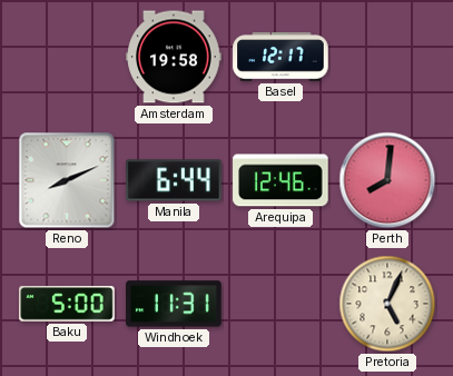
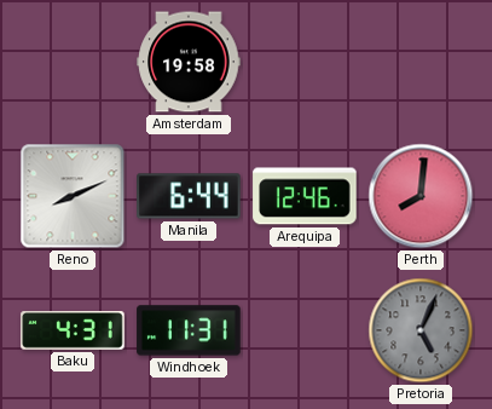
Basel: 12:17 -> none
Baku: 5:00 -> 4:31
Pretoria dial: cream -> grey
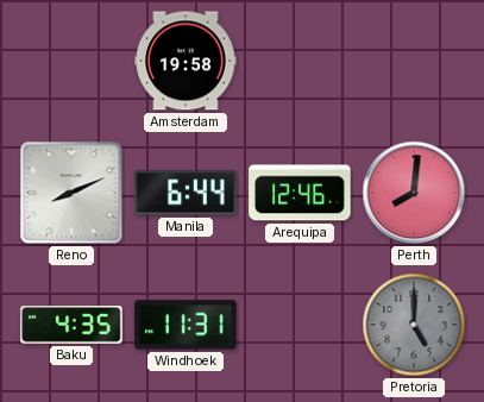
Baku: 4:31 -> 4:35
Pretoria: 5:04 -> 5:00
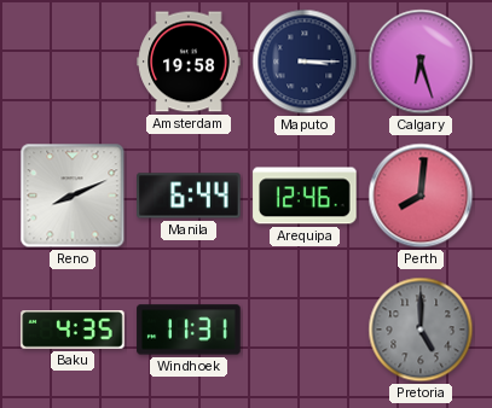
Maputo: none -> 3:15
Calgary: none -> 6:27
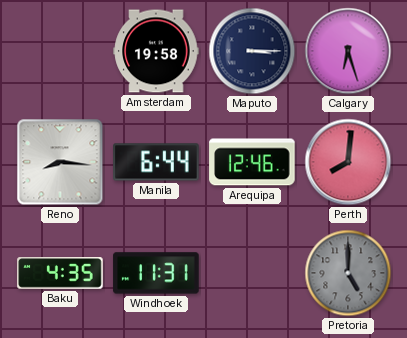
Reno: 8:11 -> 8:16
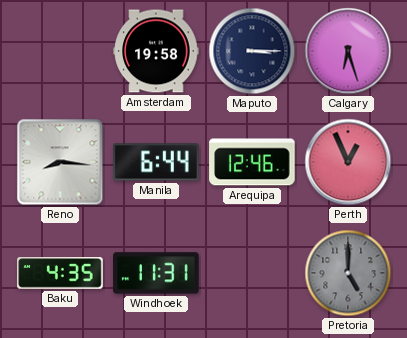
Perth: 8:01 -> 12:56
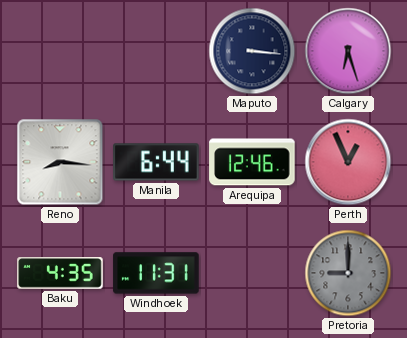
Amsterdam: 19:58 -> none
Maputo: 3:15 -> 3:16
Pretoria: 5:00 -> 9:00
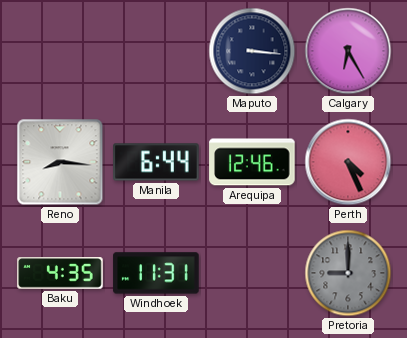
Calgary: 6:27 -> 6:25
Perth: 12:56 -> 4:26
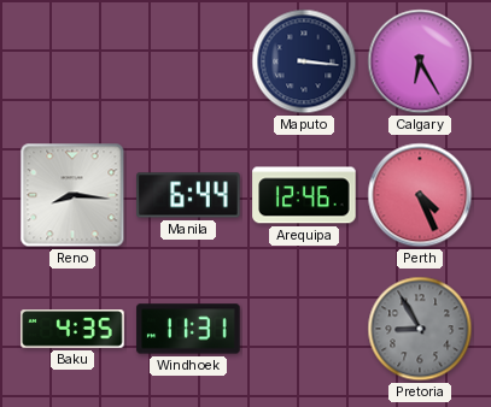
Pretoria: 9:00 -> 8:55
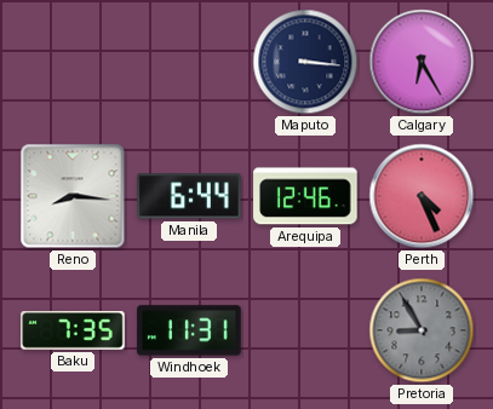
Baku: 4:35 -> 7:35
